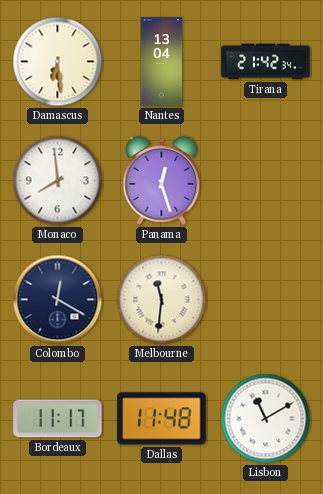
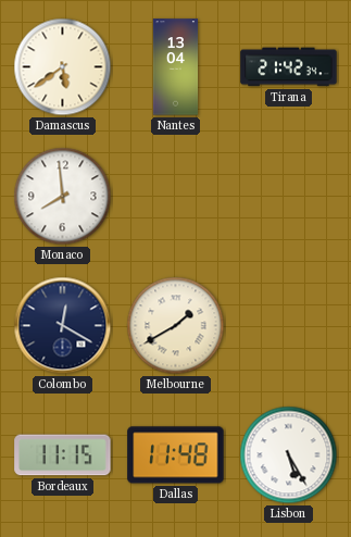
Damascus: 6:29 -> 5:39
Panama: 12:27 -> none
Melbourne: 11:31 -> 1:40
Bordeaux: 11:17 -> 11:15
Lisbon: 11:10 -> 5:25
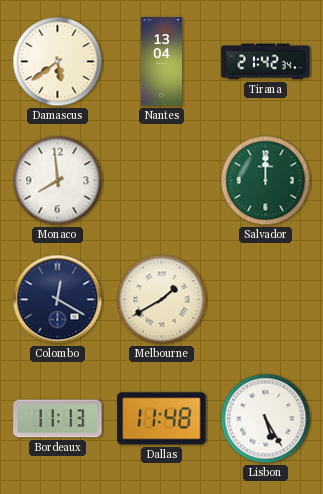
Salvador: none -> 12:00
Bordeaux: 11:15 -> 11:13
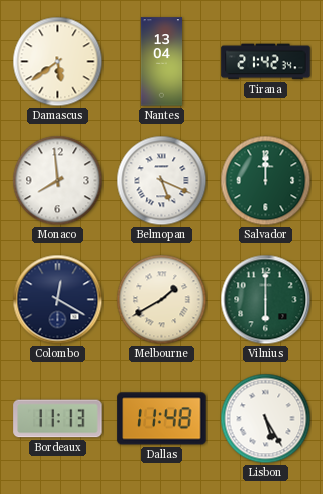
Belmopan: none -> 5:19
Vilnius: none -> 6:00
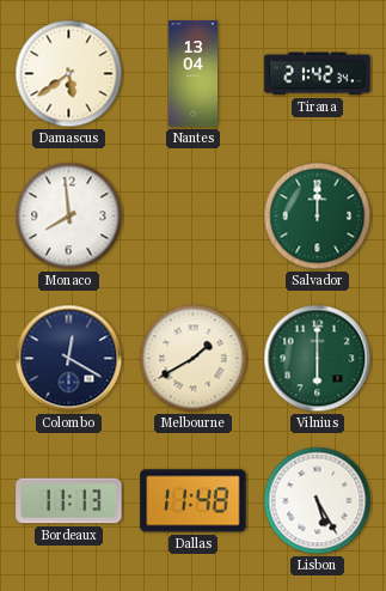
Belmopan: 5:19 -> none
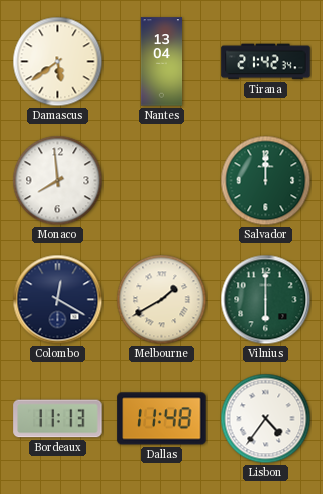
Lisbon: 5:25 -> 4:36
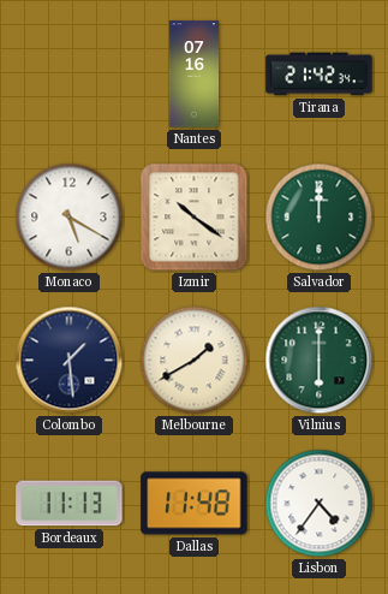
Damascus: 5:39 -> none
Nantes: 13:04 -> 07:16
Monaco: 7:59 -> 5:20
Izmir: none -> 10:21
Colombo: 12:20 -> 1:29
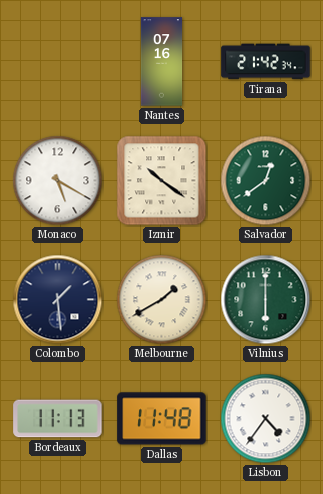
Salvador: 12:00 -> 12:39
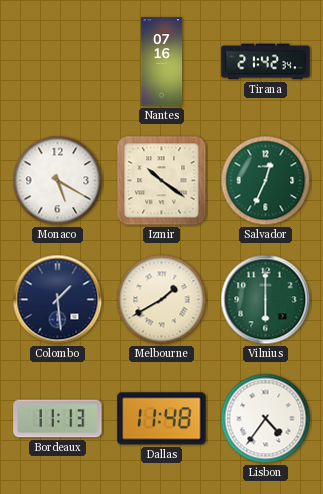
Salvador: 12:39 -> 12:34
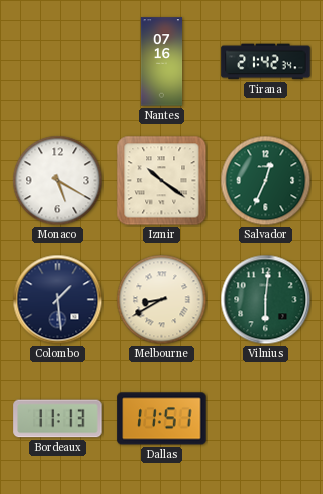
Melbourne: 1:40 -> 8:40
Vilnius: 6:00 -> 6:01
Dallas: 11:48 -> 11:51
Lisbon: 4:36 -> none
